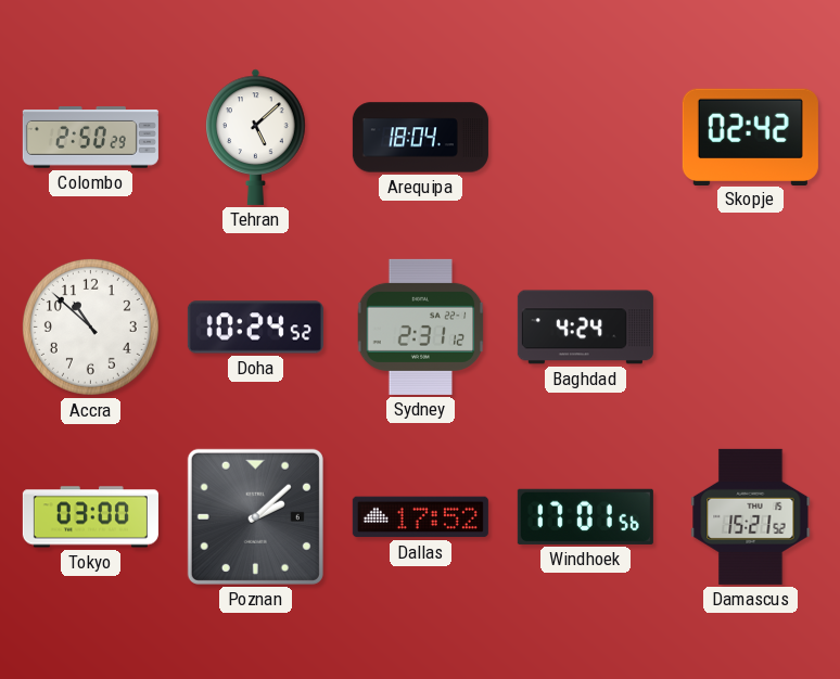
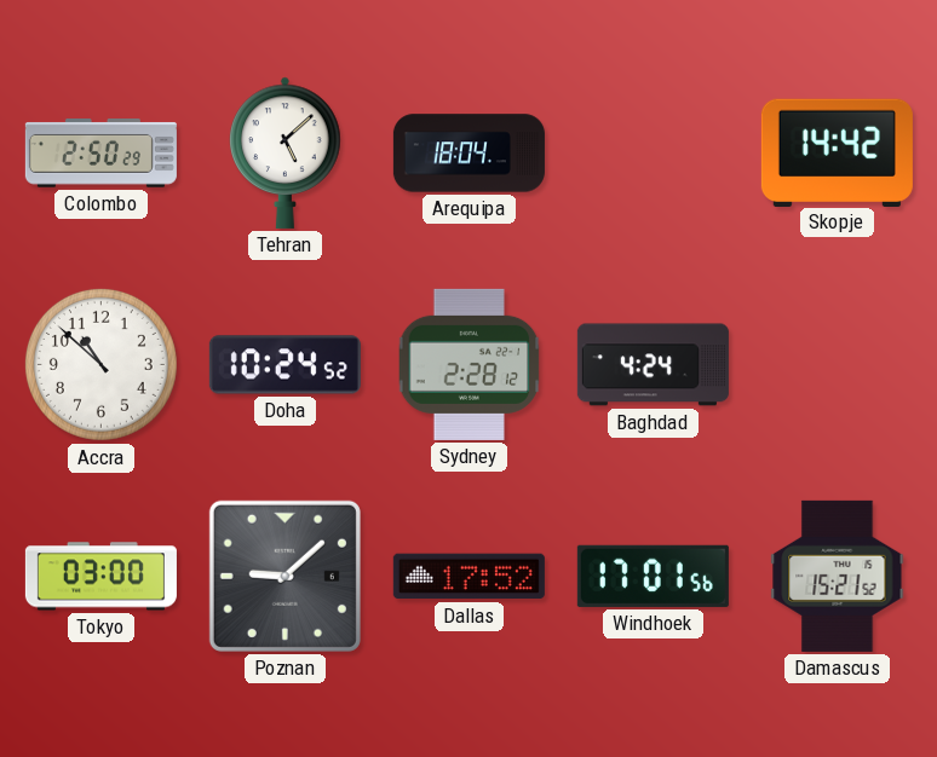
Skopje: 02:42 -> 14:42
Sydney: 2:31 -> 2:28
Poznan: 2:08 -> 9:08
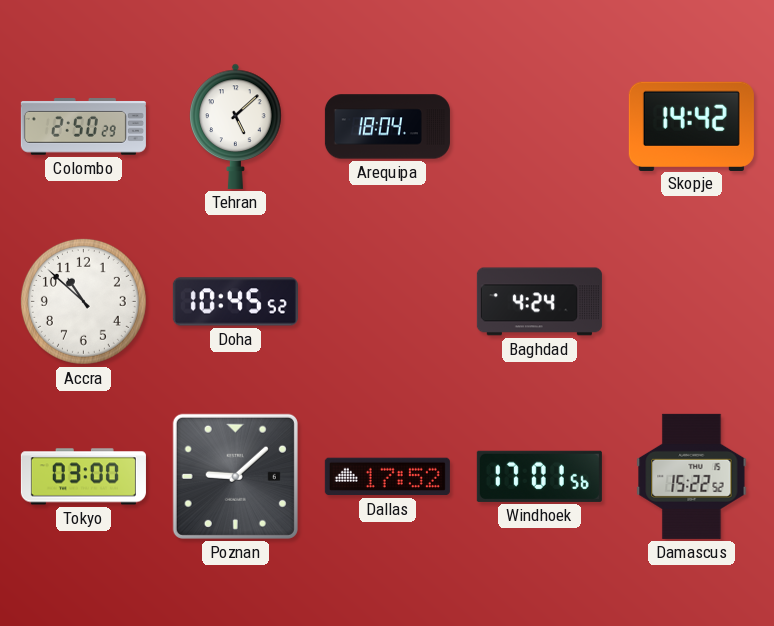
Doha: 10:24 -> 10:45
Sydney: 2:28 -> none
Damascus: 15:21 -> 15:22
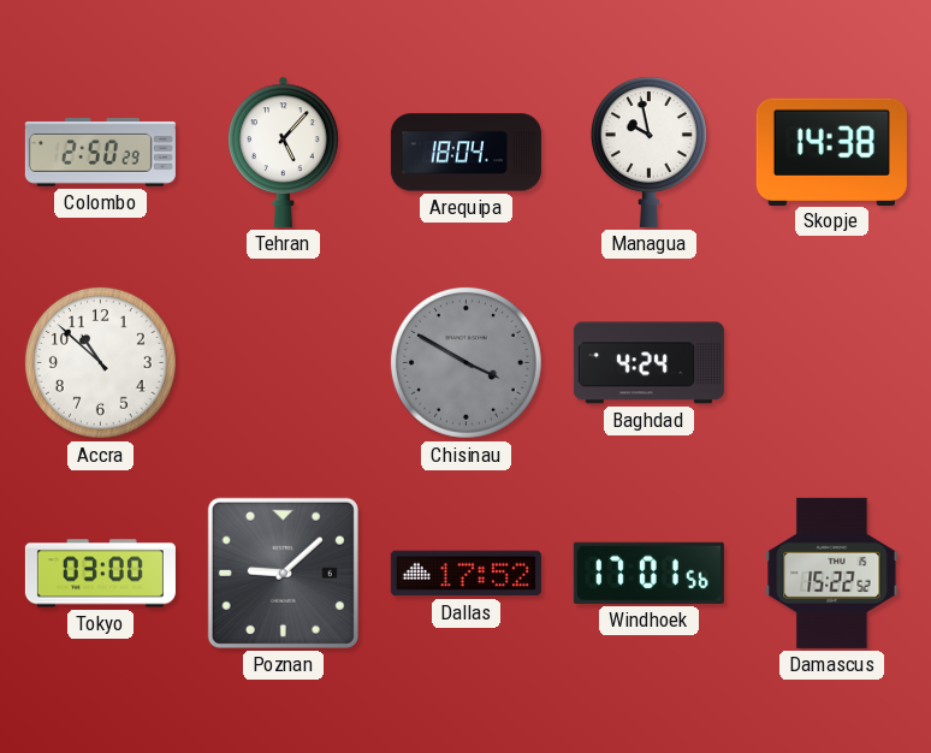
Tehran: 5:08 -> 5:07
Managua: none -> 9:58
Skopje: 14:42 -> 14:38
Doha: 10:45 -> none
Chisinau: none -> 3:50
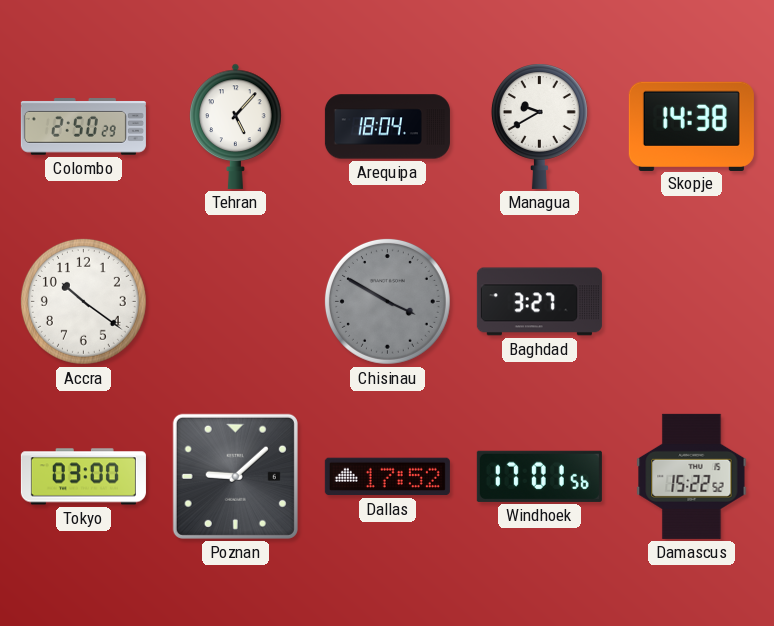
Managua: 9:58 -> 9:40
Accra: 10:52 -> 10:21
Baghdad: 4:24 -> 3:27
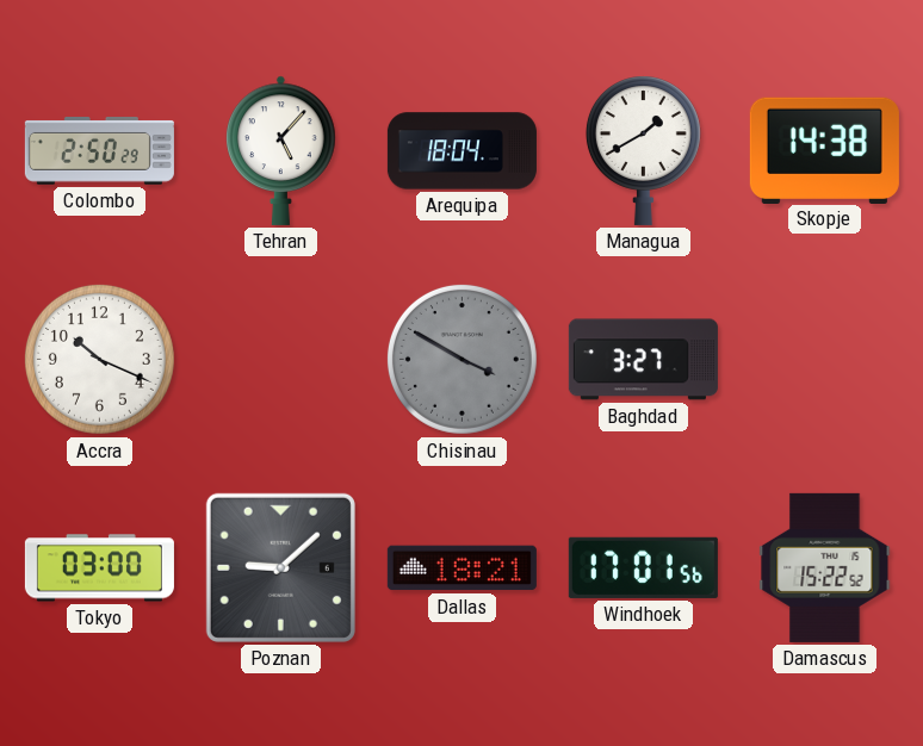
Managua: 9:40 -> 1:40
Accra: 10:21 -> 10:19
Dallas: 17:52 -> 18:21
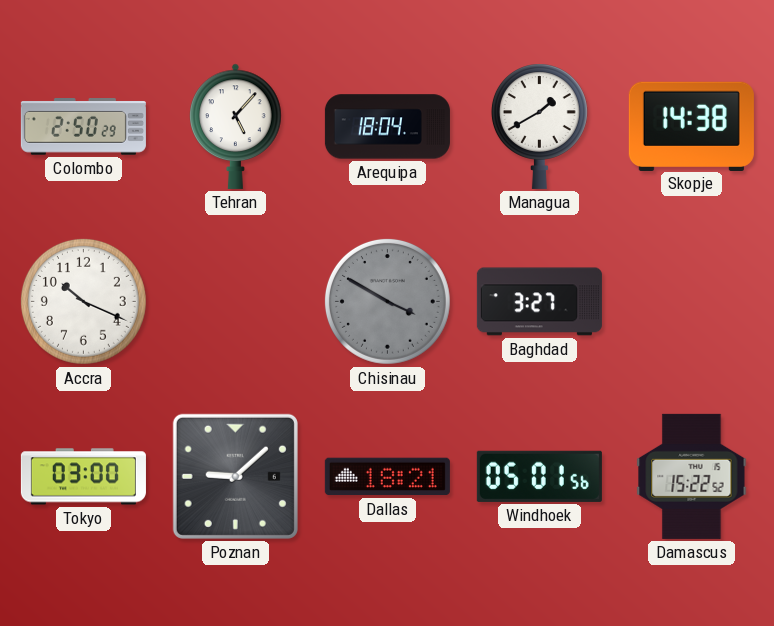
Windhoek: 17:01 -> 05:01
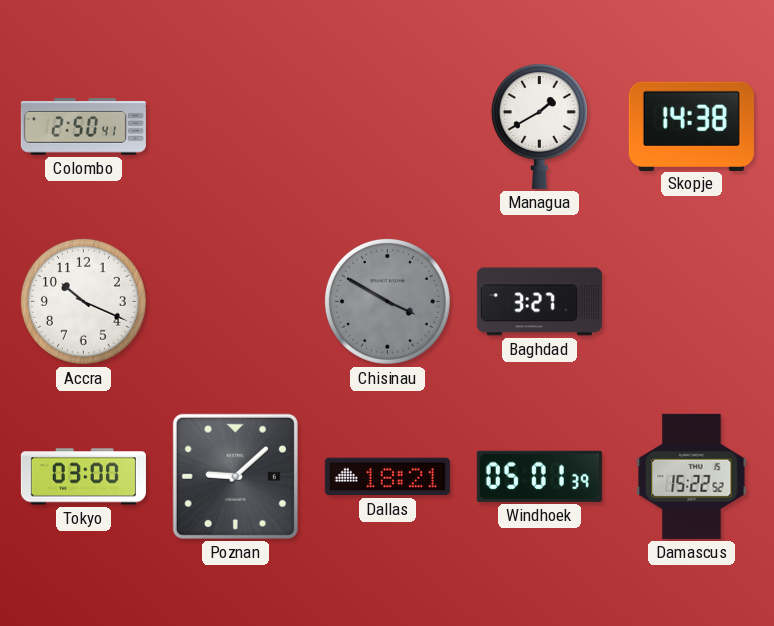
Colombo: 2:50:29 -> 2:50:41
Tehran: 5:07 -> none
Arequipa: 18:04 -> none
Windhoek: 05:01:56 -> 05:01:39
